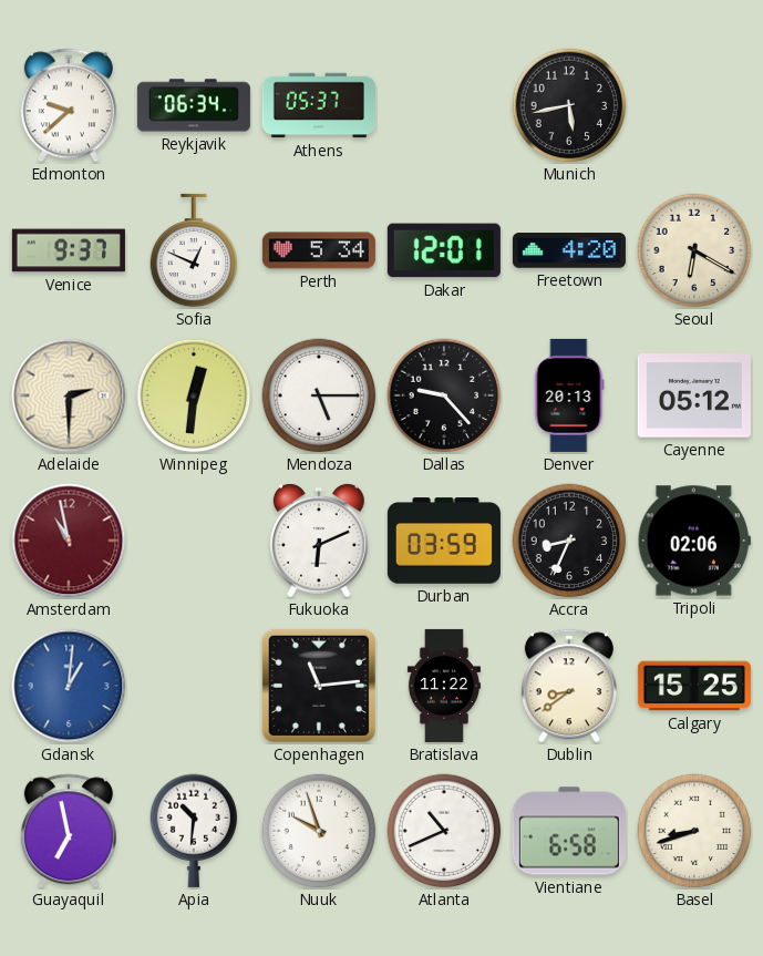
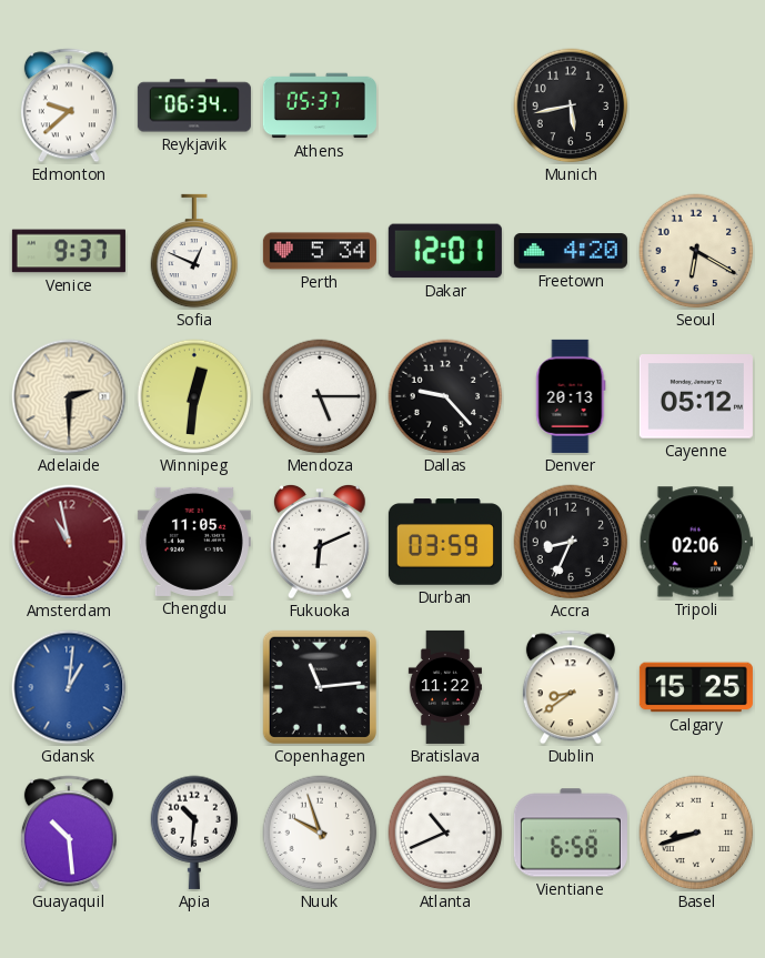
Chengdu: none -> 11:05
Guayaquil: 6:58 -> 10:29
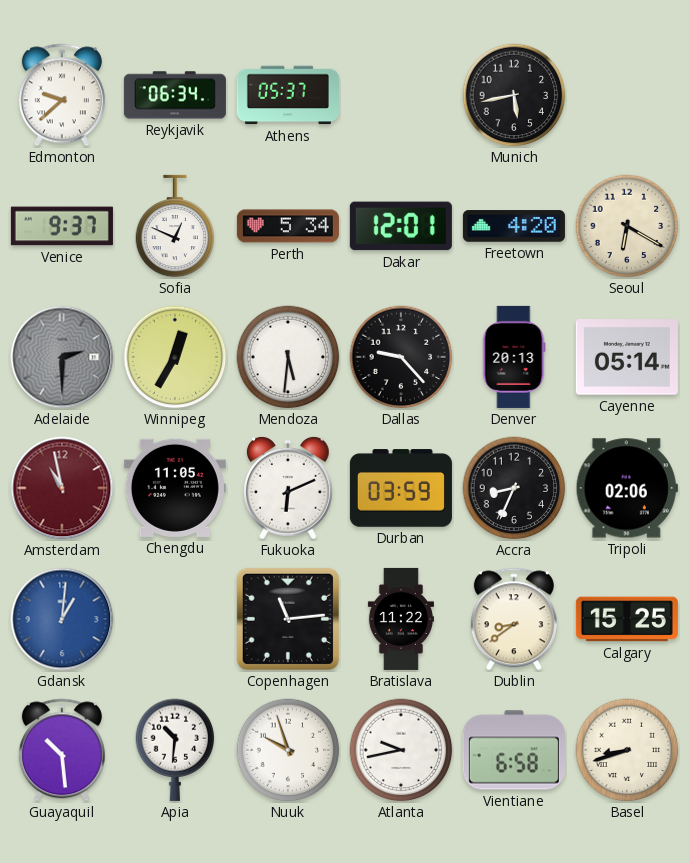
Adelaide dial: cream -> grey
Winnipeg: 12:31 -> 12:35
Mendoza: 5:15 -> 5:31
Cayenne: 05:12 -> 05:14
Atlanta: 10:41 -> 9:43
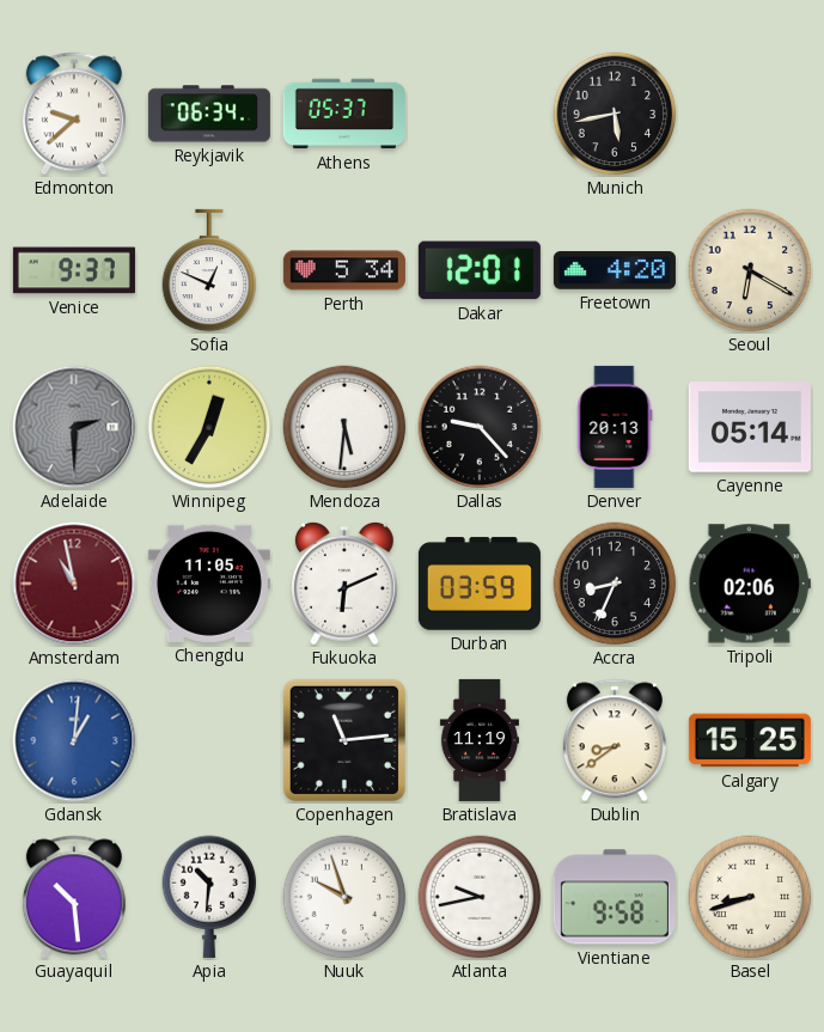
Bratislava: 11:22 -> 11:19
Vientiane: 6:58 -> 9:58
